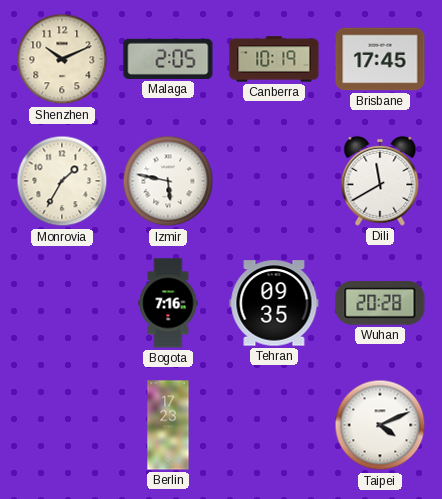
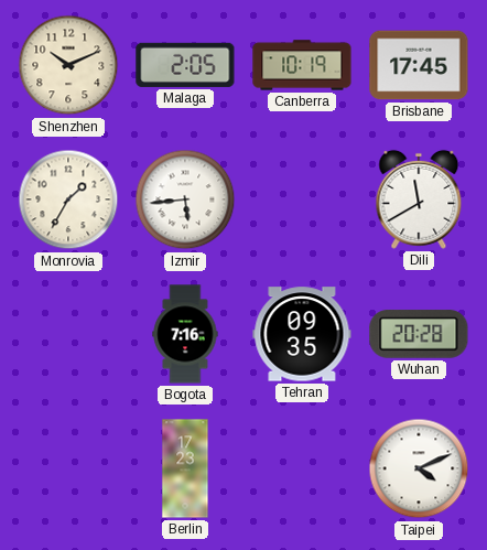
Izmir: 5:47 -> 5:44
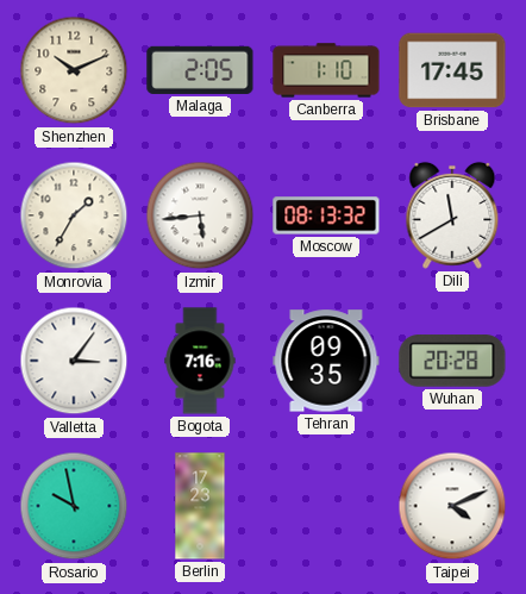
Canberra: 10:19 -> 1:10
Moscow: none -> 08:13
Valletta: none -> 3:06
Rosario: none -> 9:58
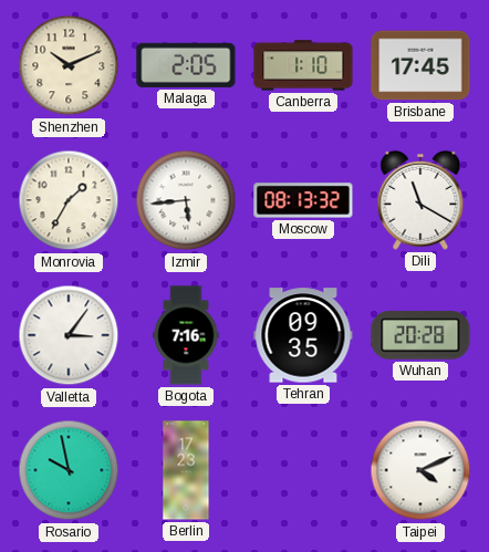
Dili: 11:40 -> 11:20
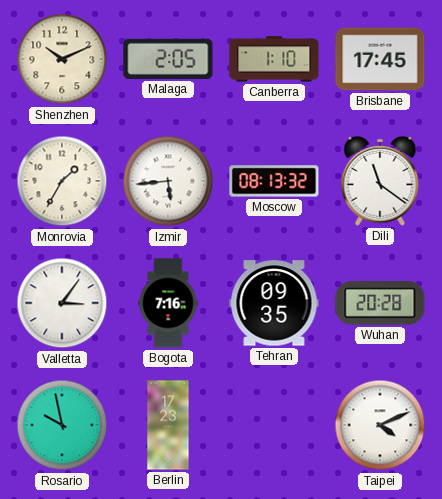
Dili: 11:20 -> 11:21
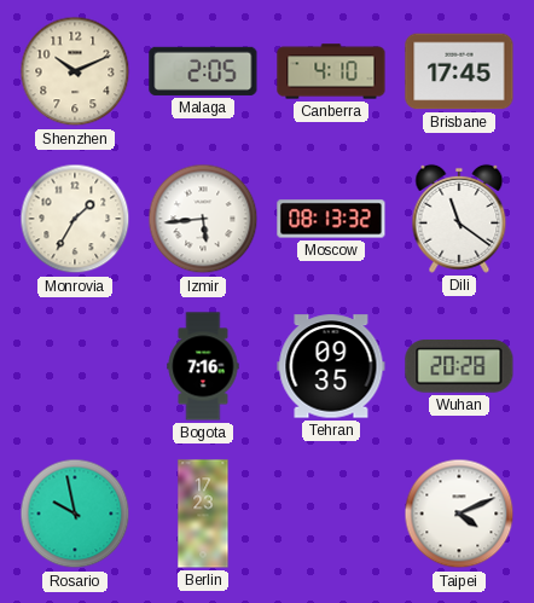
Canberra: 1:10 -> 4:10
Valletta: 3:06 -> none
